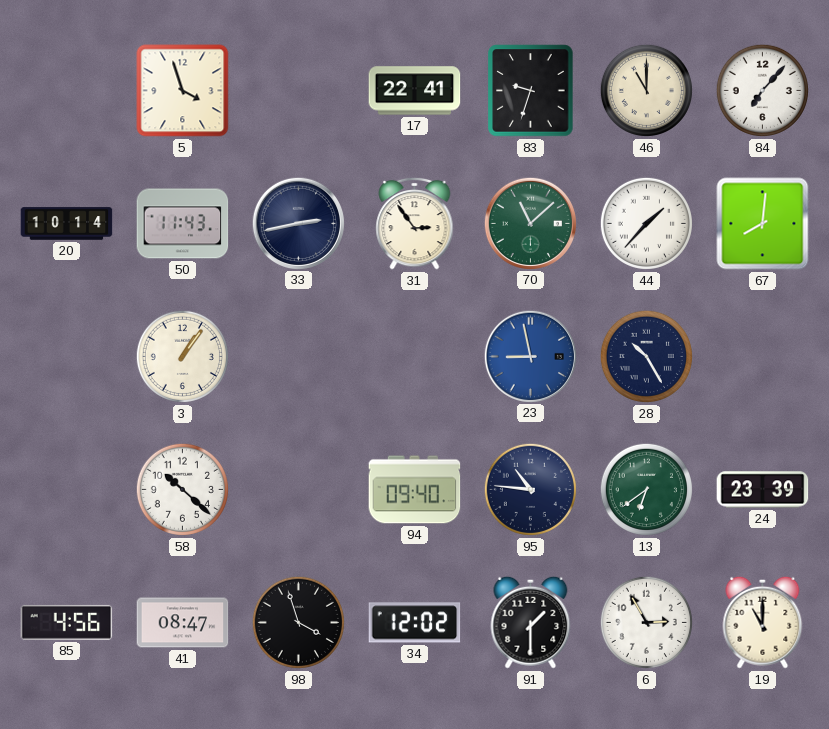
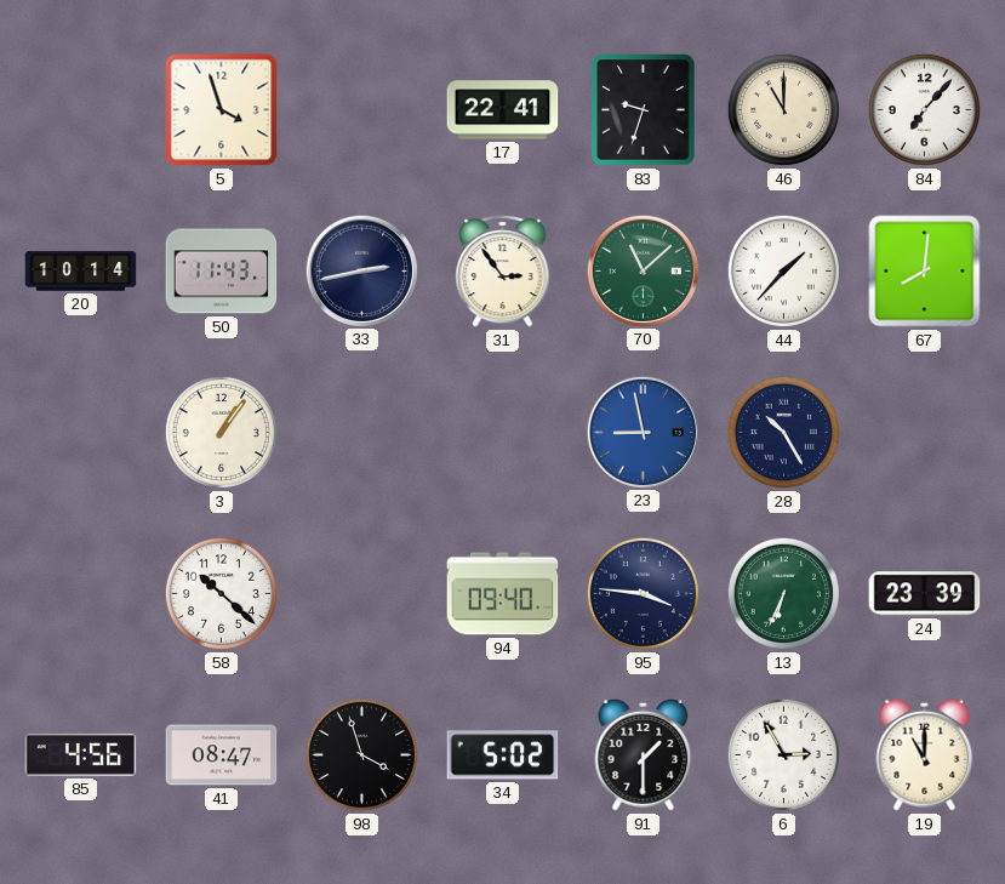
95: 10:46 -> 3:46
13: 6:39 -> 6:34
34: 12:02 -> 5:02
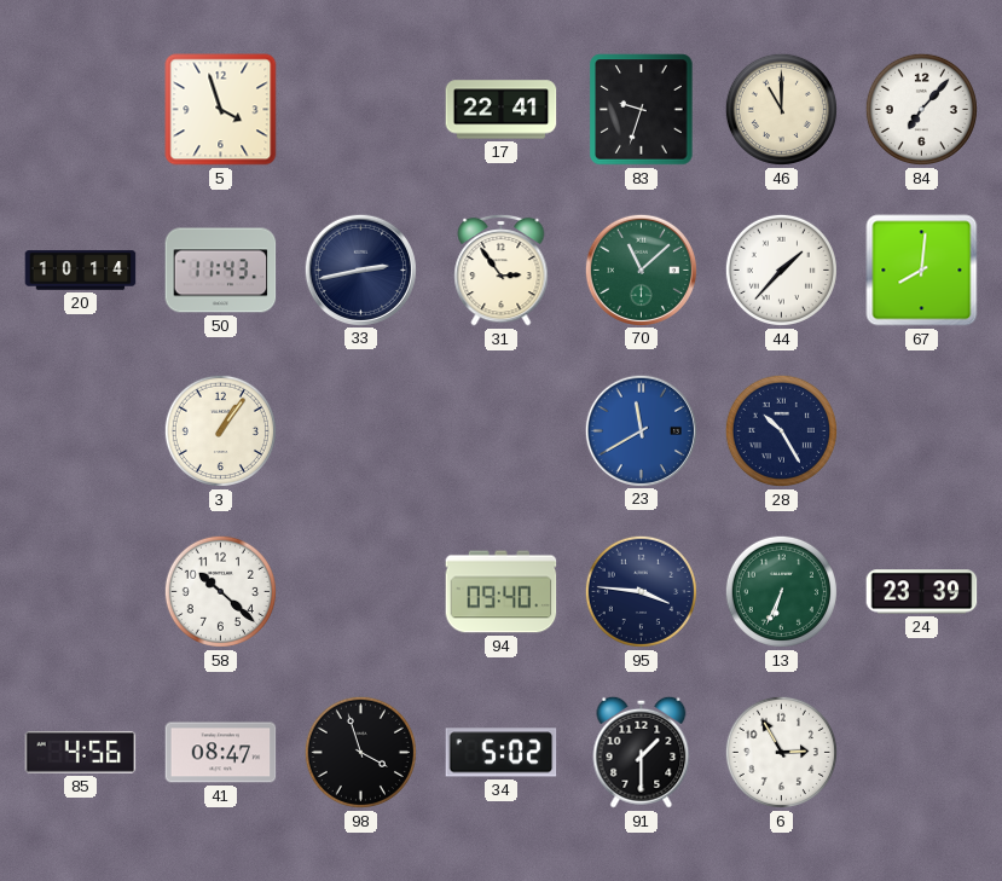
23: 8:58 -> 11:40
19: 11:00 -> none
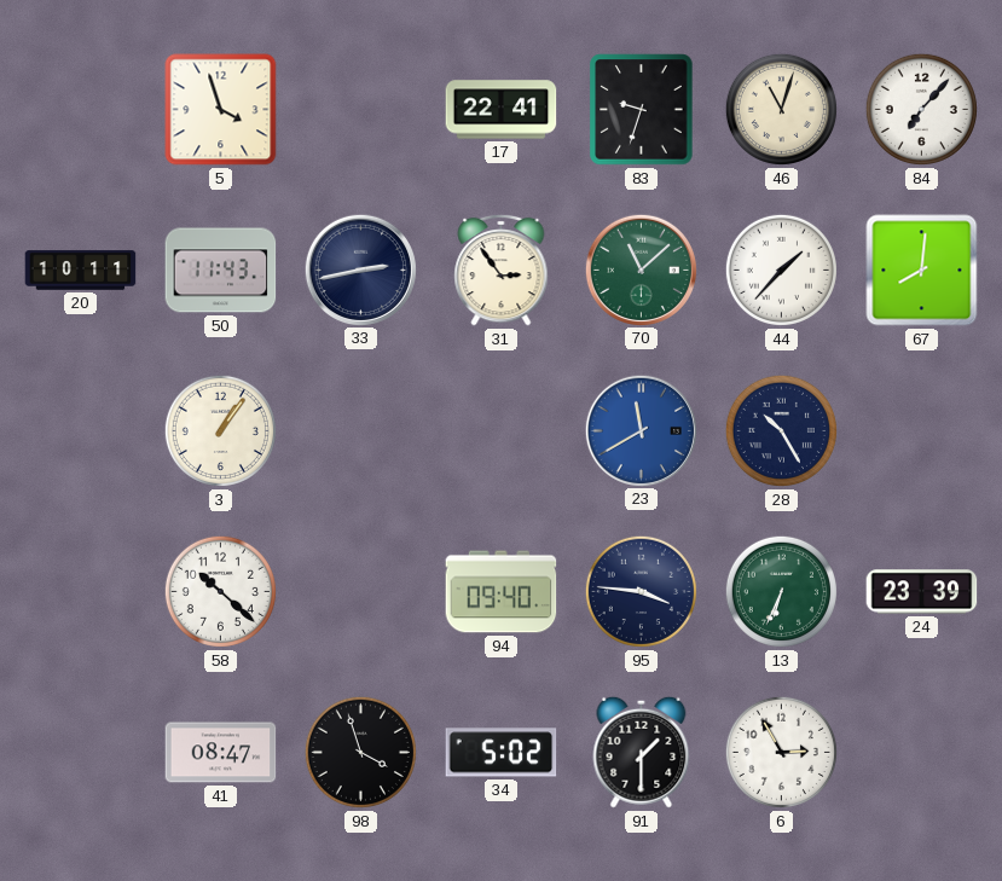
46: 11:00 -> 11:03
20: 10:14 -> 10:11
85: 4:56 -> none
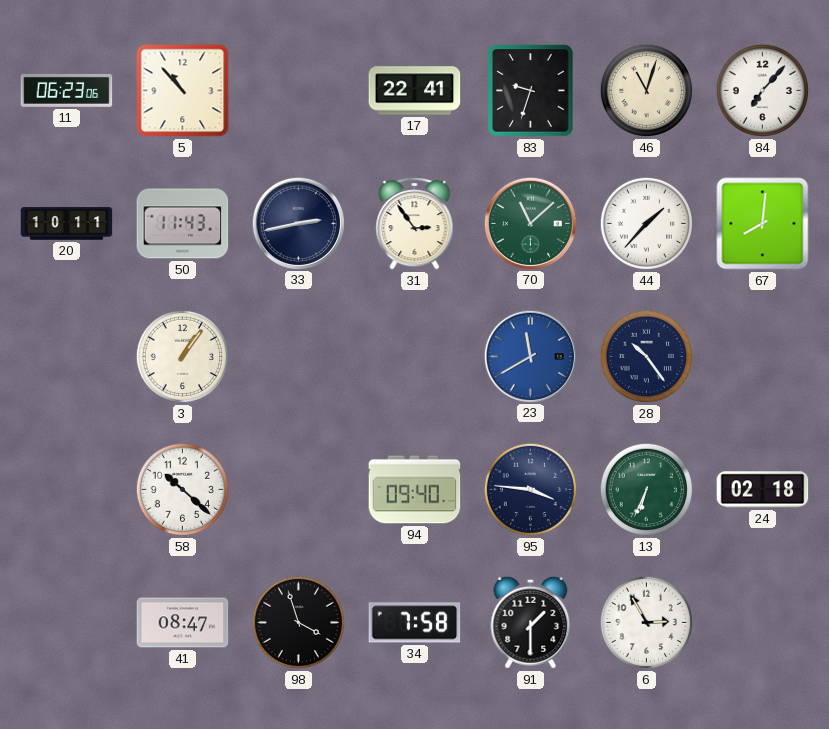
11: none -> 06:23
5: 3:57 -> 10:53
28: 10:25 -> 10:24
24: 23:39 -> 02:18
34: 5:02 -> 7:58
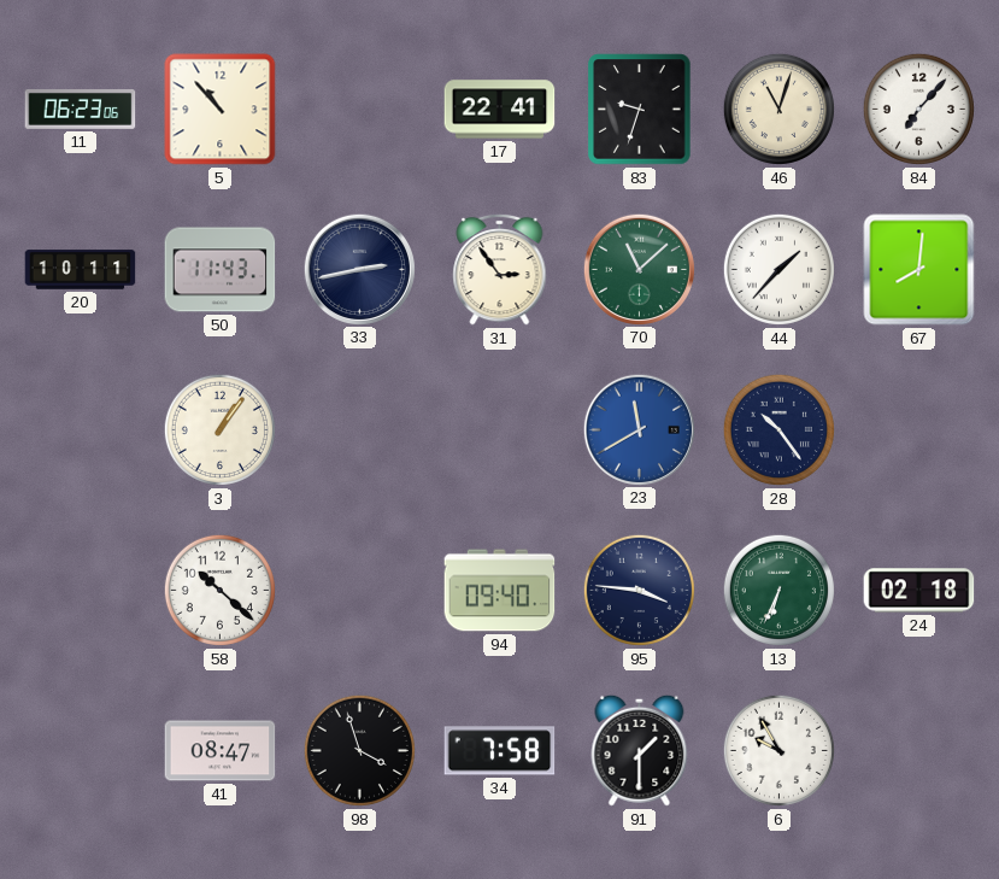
6: 2:55 -> 9:55
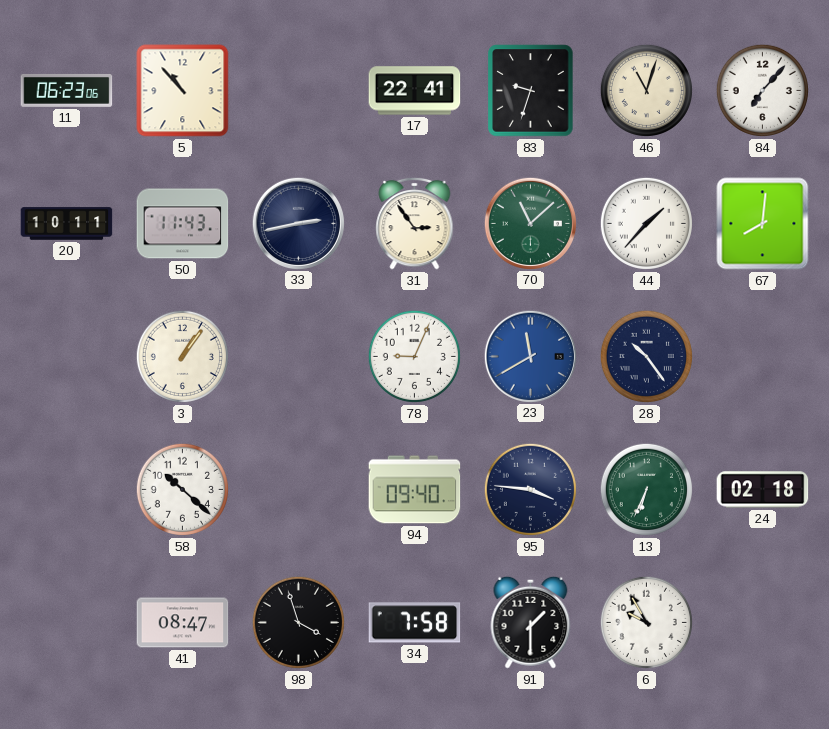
78: none -> 9:04
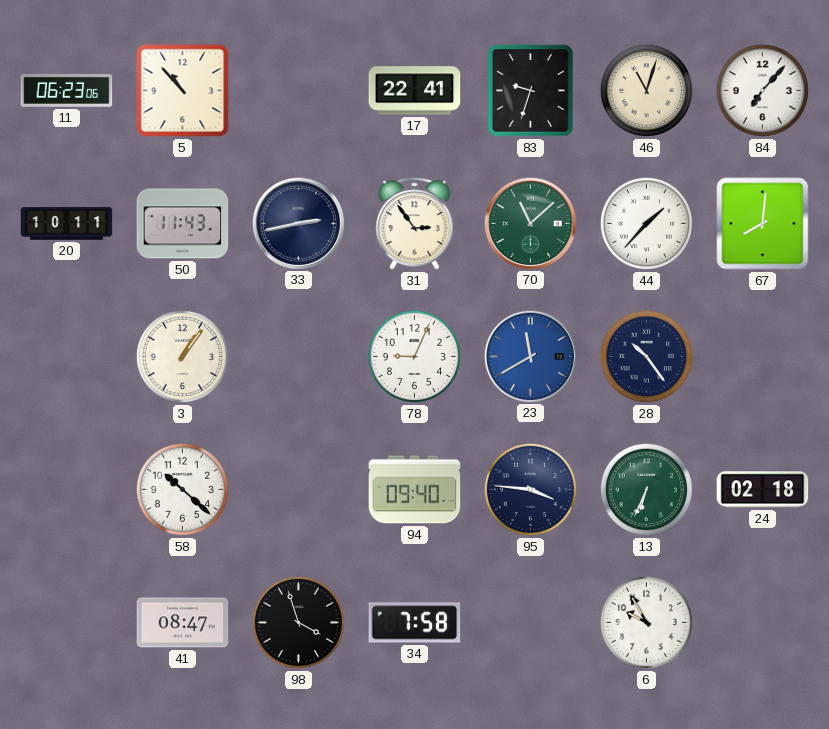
91: 1:30 -> none
